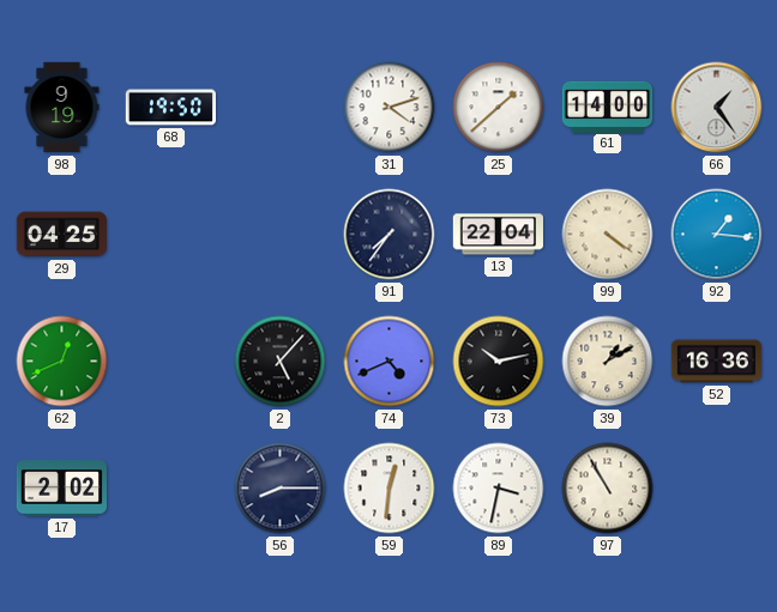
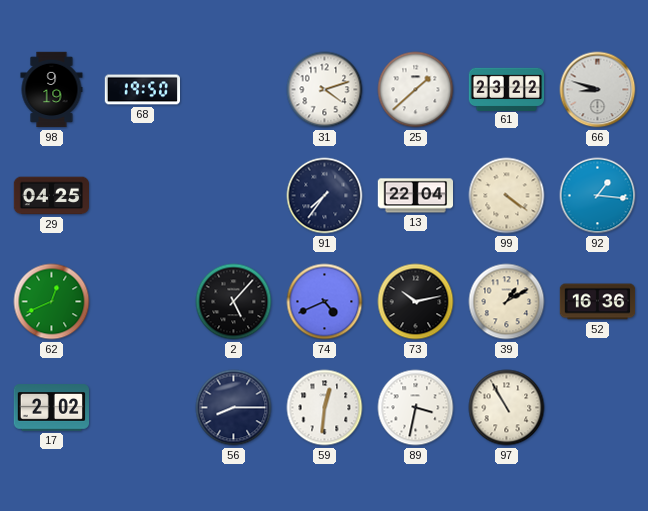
61: 14:00 -> 23:22
66: 1:24 -> 8:48
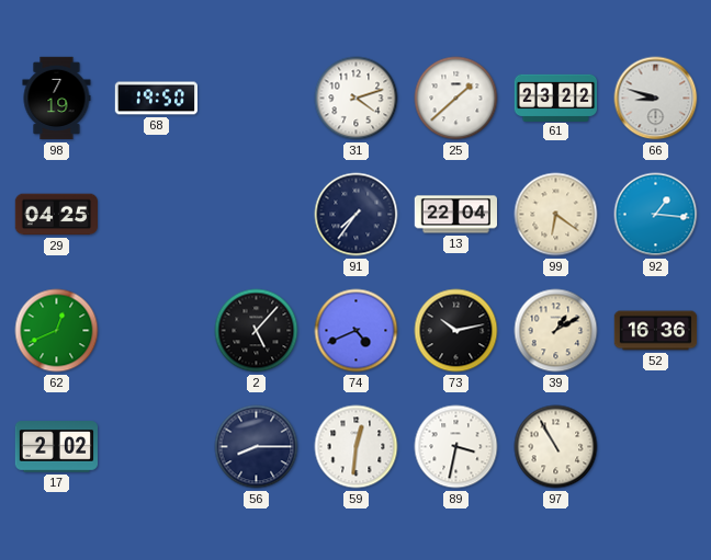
98: 9:19 -> 7:19
99: 4:21 -> 6:21
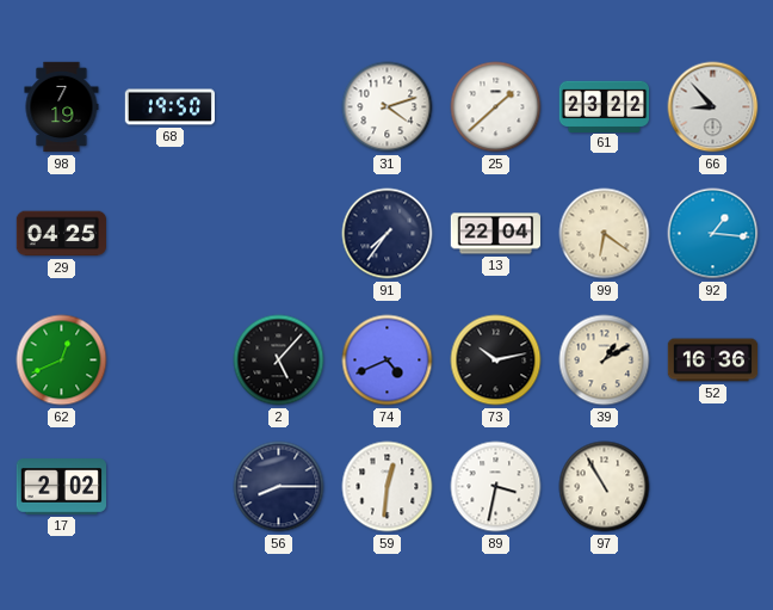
66: 8:48 -> 8:53
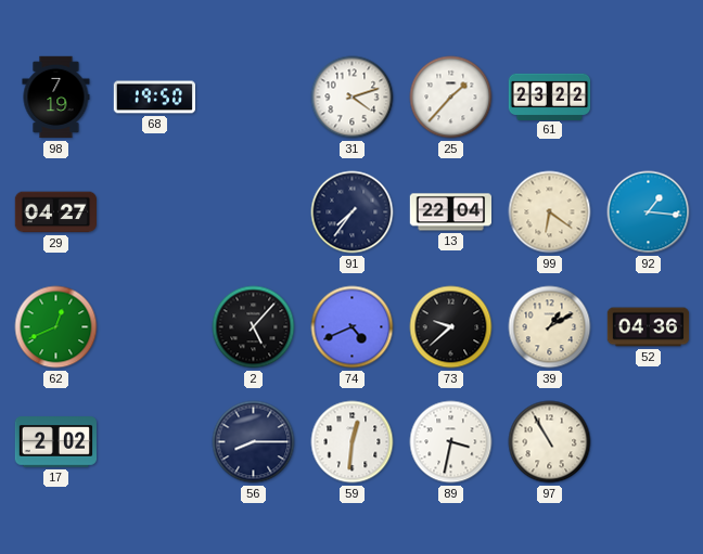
25: 1:38 -> 1:37
66: 8:53 -> none
29: 04:25 -> 04:27
73: 10:13 -> 9:38
52: 16:36 -> 04:36
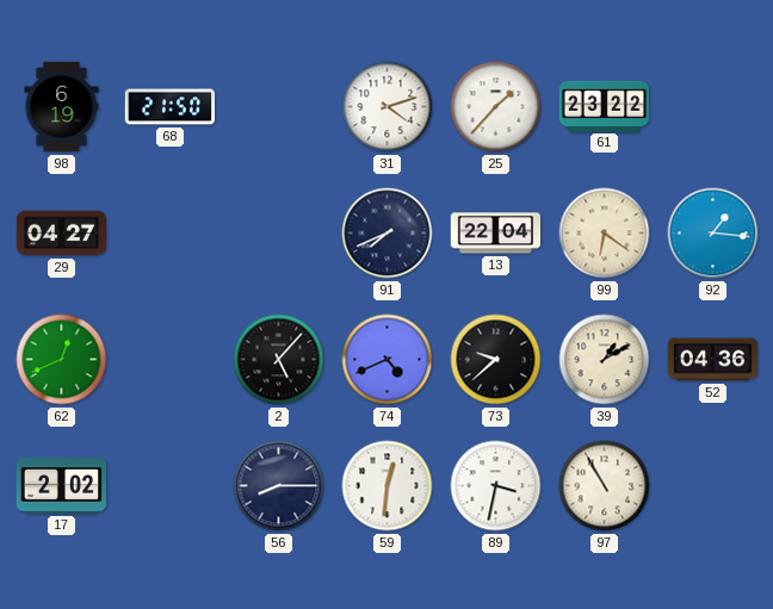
98: 7:19 -> 6:19
68: 19:50 -> 21:50
91: 7:36 -> 7:41
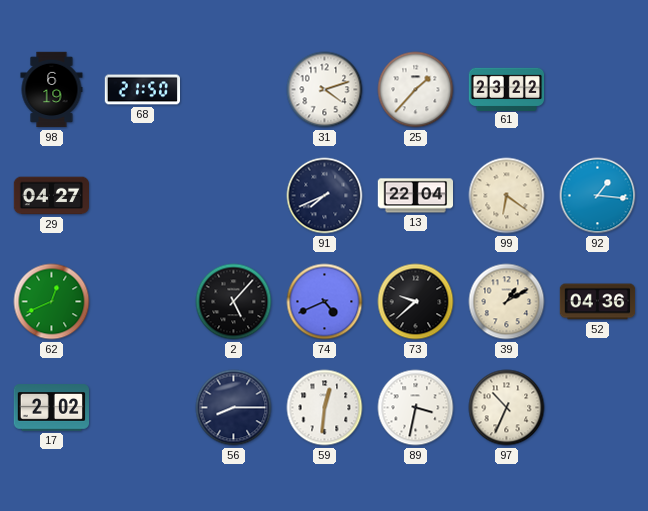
97: 10:55 -> 10:34
